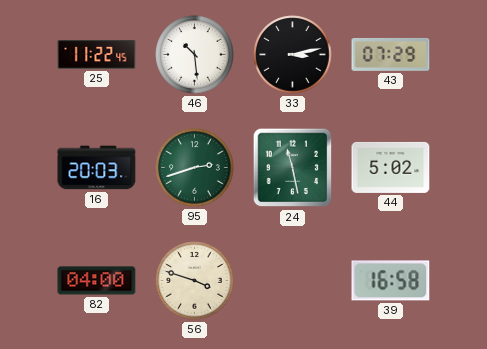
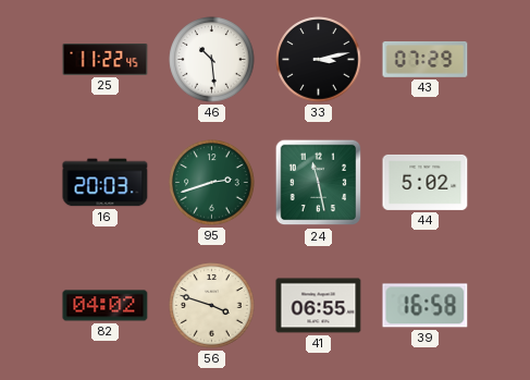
82: 04:00 -> 04:02
41: none -> 06:55
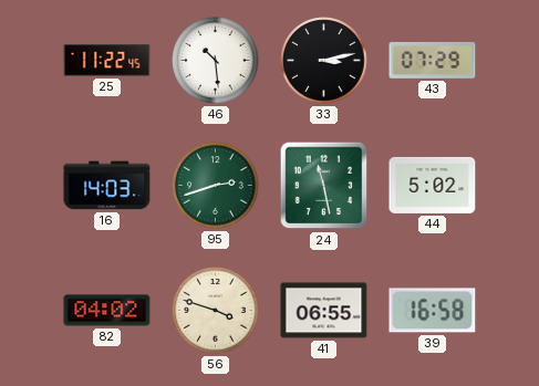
16: 20:03 -> 14:03
